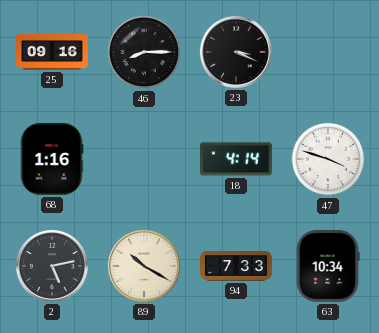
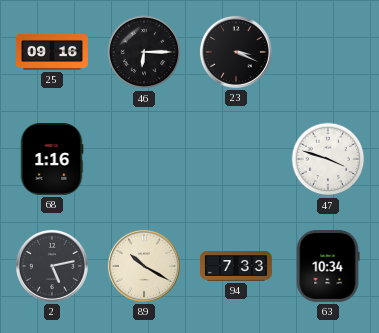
46: 8:15 -> 6:15
18: 4:14 -> none
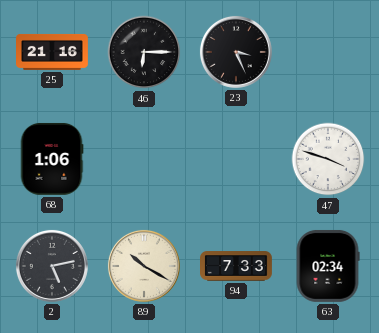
25: 09:16 -> 21:16
23: 3:19 -> 3:26
68: 1:16 -> 1:06
63: 10:34 -> 02:34
